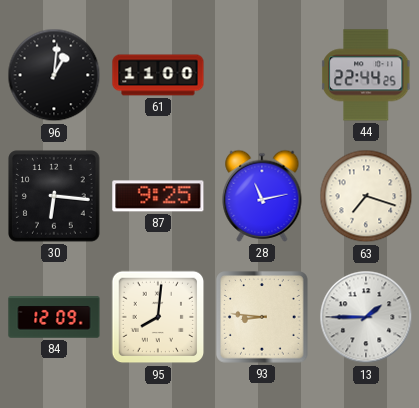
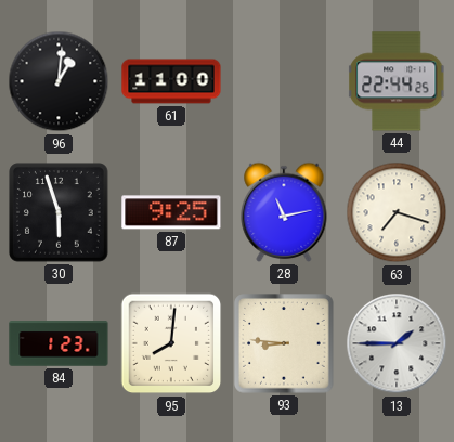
30: 6:16 -> 5:57
84: 12:09 -> 1:23
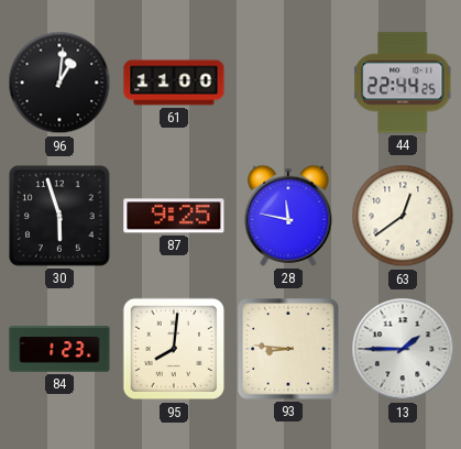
28: 11:13 -> 11:47
63: 7:18 -> 12:39
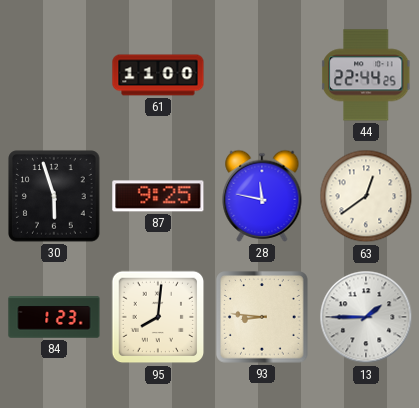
96: 1:01 -> none
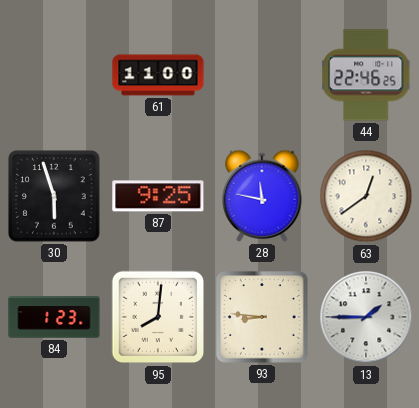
44: 22:44 -> 22:46
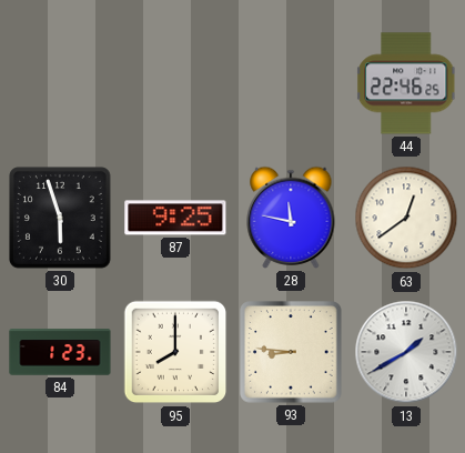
61: 11:00 -> none
95: 8:01 -> 8:00
13: 1:45 -> 1:40
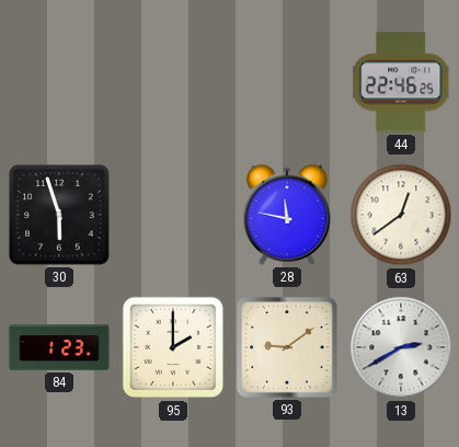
87: 9:25 -> none
95: 8:00 -> 2:00
93: 8:46 -> 9:09
13: 1:40 -> 2:40
